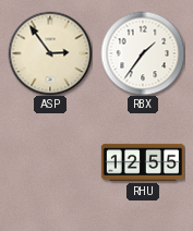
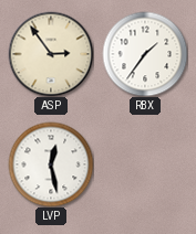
LVP: none -> 12:28
RHU: 12:55 -> none
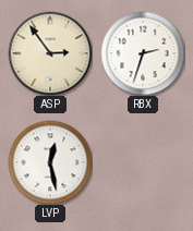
RBX: 1:36 -> 2:33
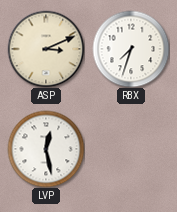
ASP: 2:54 -> 3:11
RBX: 2:33 -> 7:33
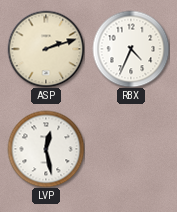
ASP: 3:11 -> 2:12
RBX: 7:33 -> 4:34
